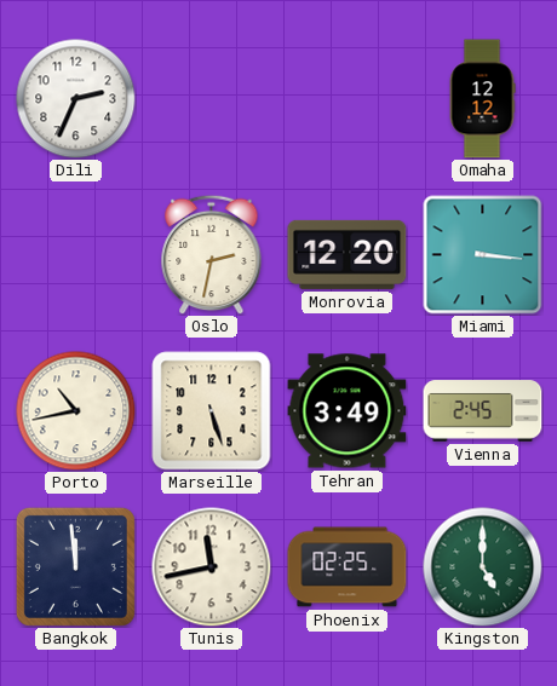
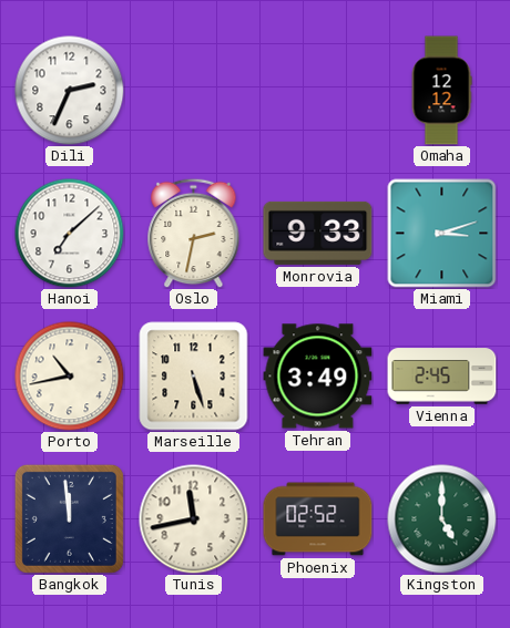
Hanoi: none -> 7:08
Monrovia: 12:20 -> 9:33
Miami: 3:16 -> 3:12
Phoenix: 02:25 -> 02:52
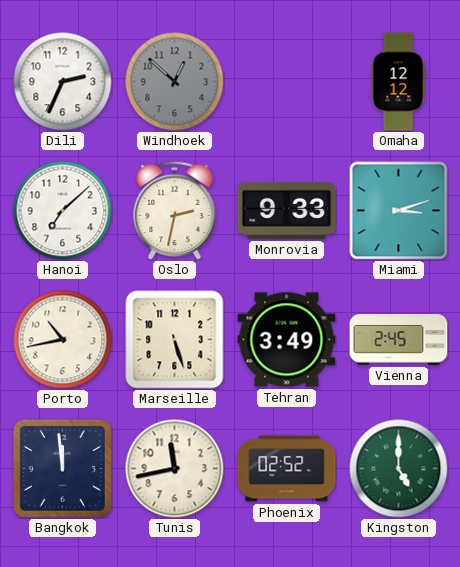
Windhoek: none -> 12:52
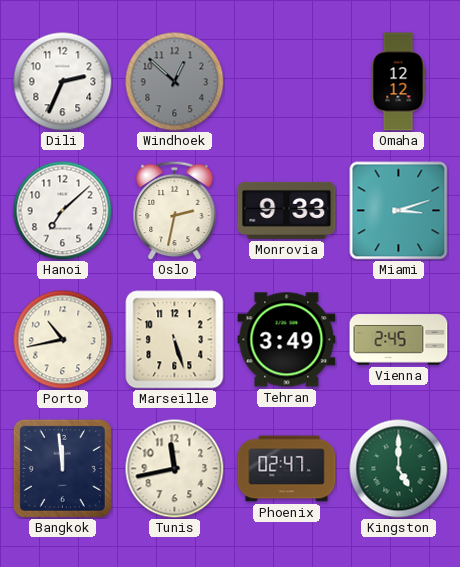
Phoenix: 02:52 -> 02:47
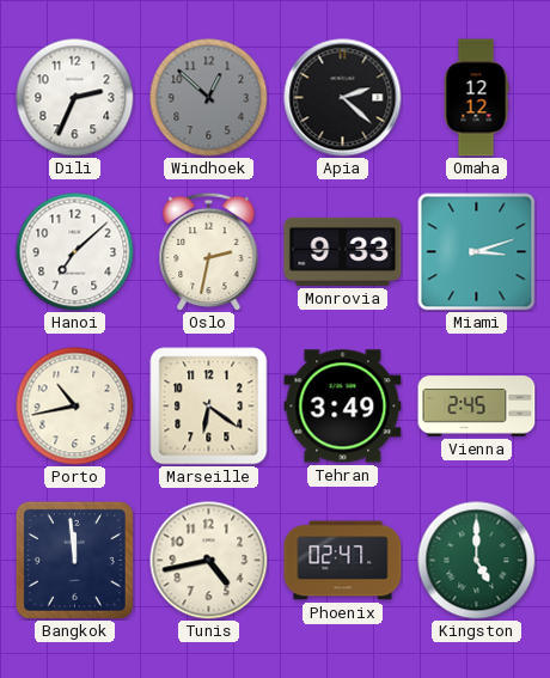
Apia: none -> 2:22
Marseille: 5:27 -> 6:21
Tunis: 11:43 -> 4:43
